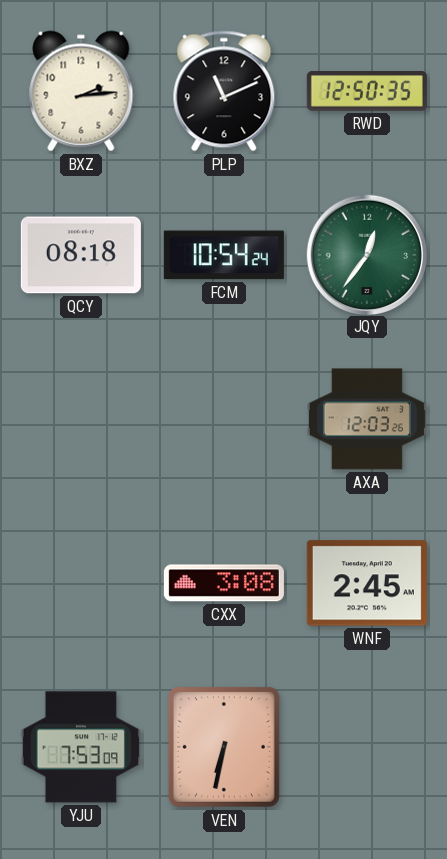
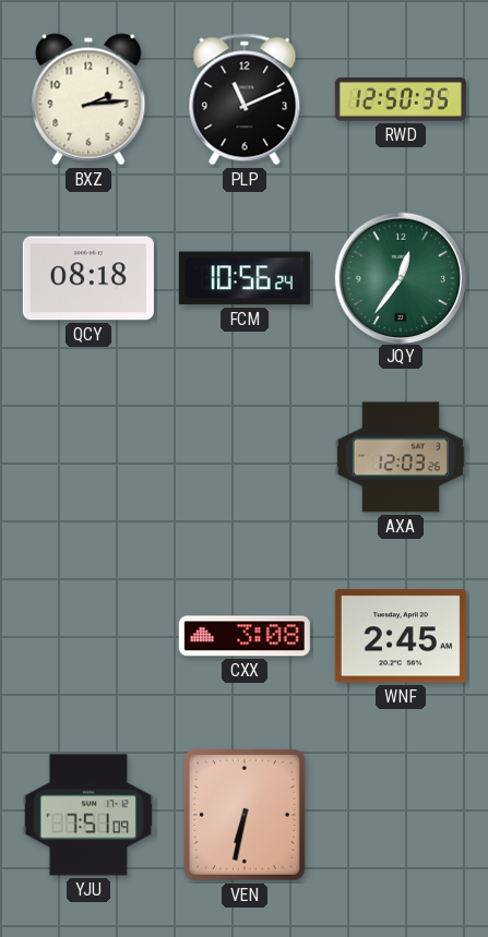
FCM: 10:54 -> 10:56
YJU: 7:53 -> 7:51
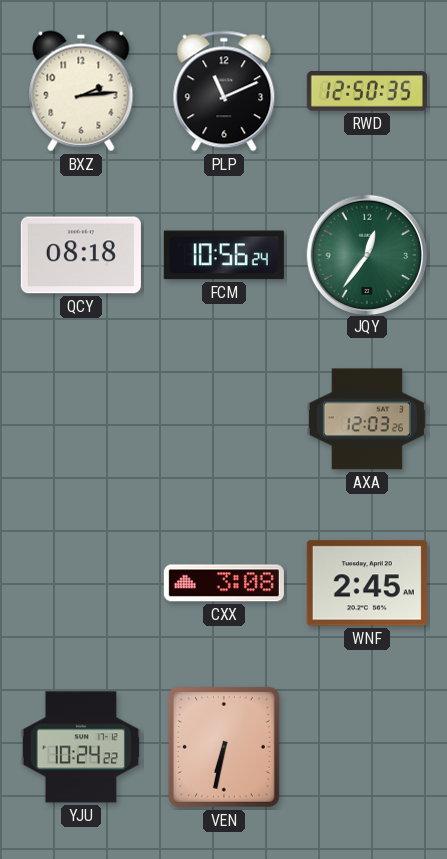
YJU: 7:51 -> 10:24
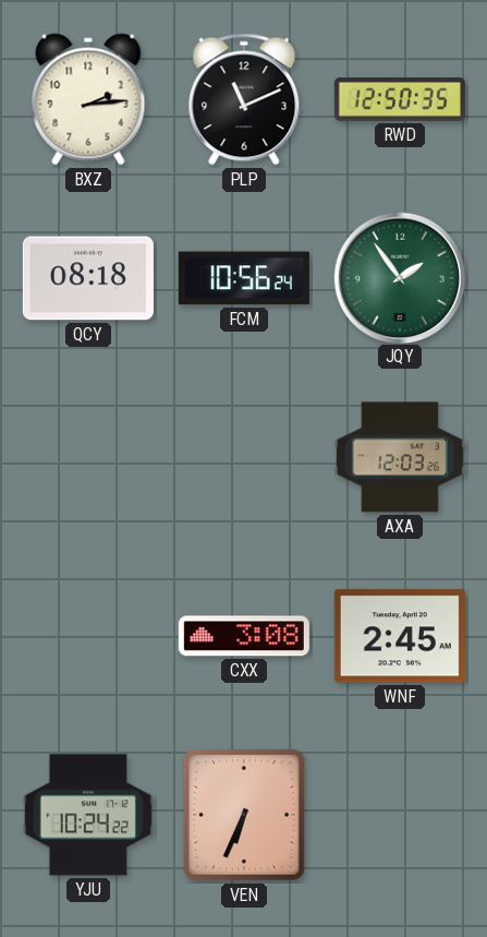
JQY: 12:36 -> 1:54
VEN: 6:32 -> 6:34
